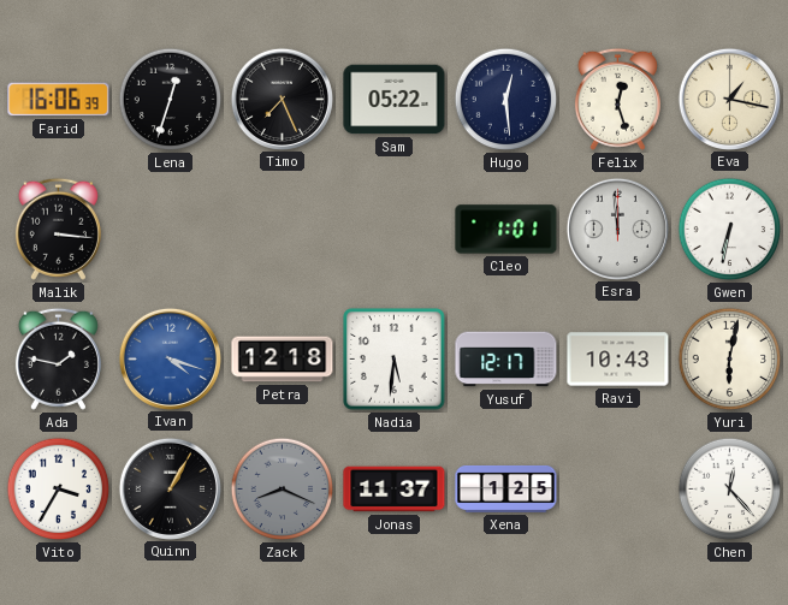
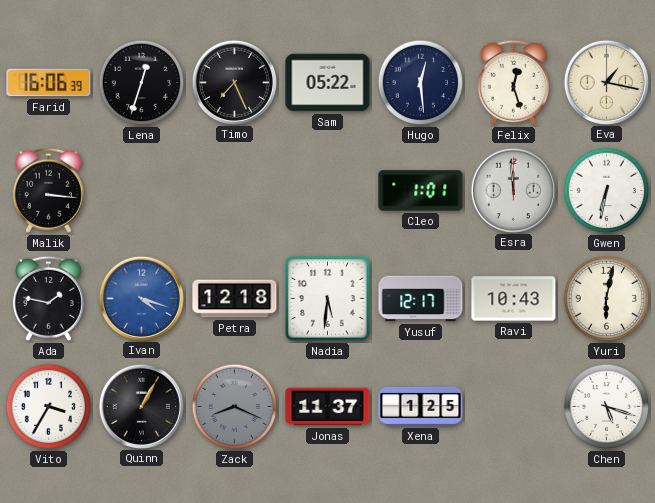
Chen: 12:23 -> 5:18
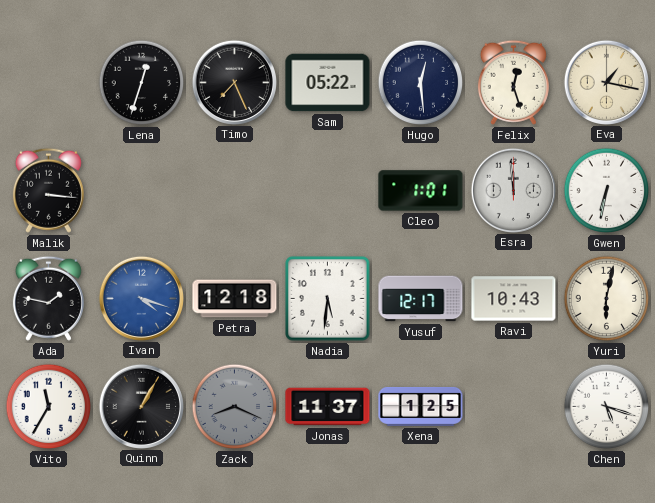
Farid: 16:06 -> none
Vito: 3:35 -> 11:35
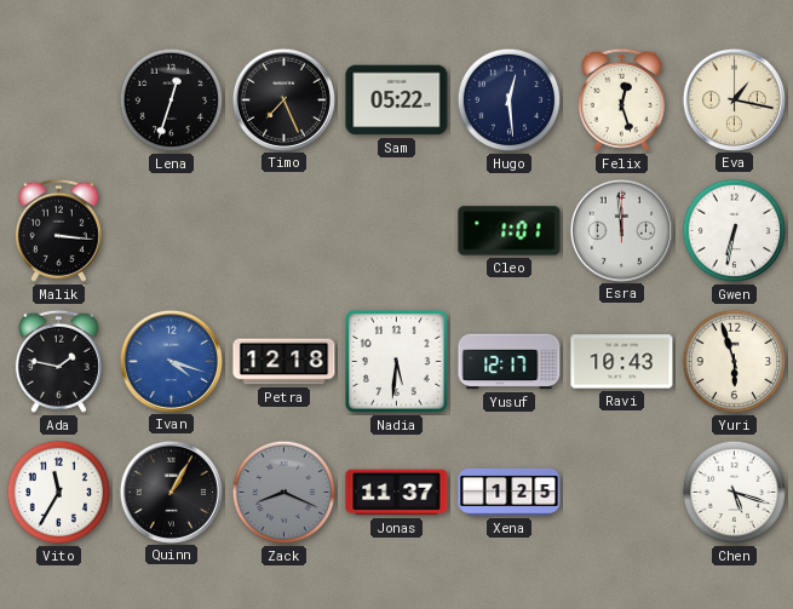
Yuri: 6:02 -> 5:57
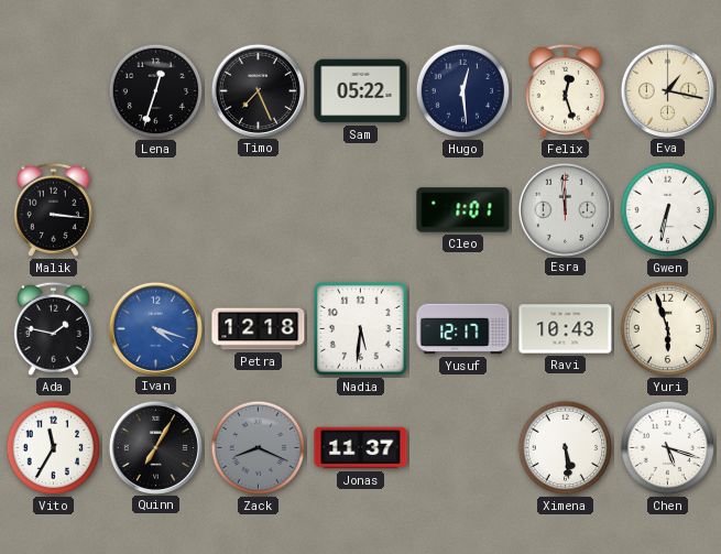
Quinn: 1:05 -> 7:05
Xena: 1:25 -> none
Ximena: none -> 5:29
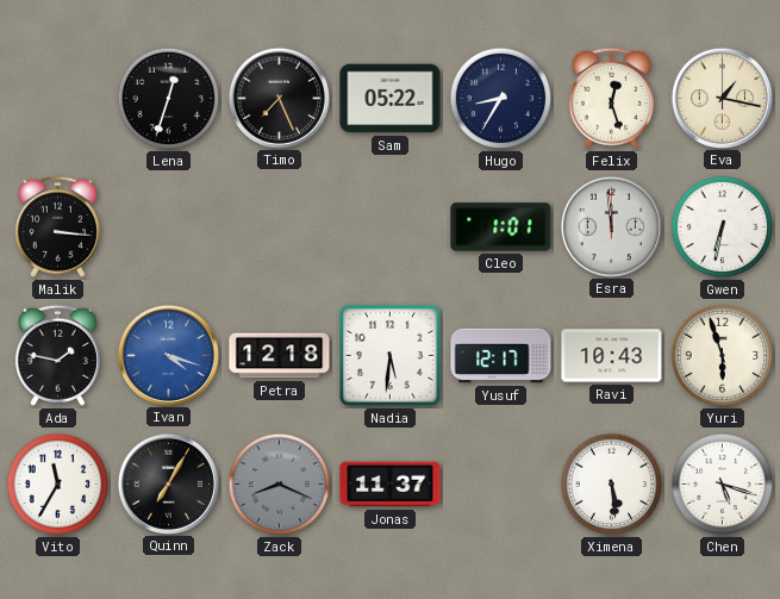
Hugo: 12:29 -> 8:35
